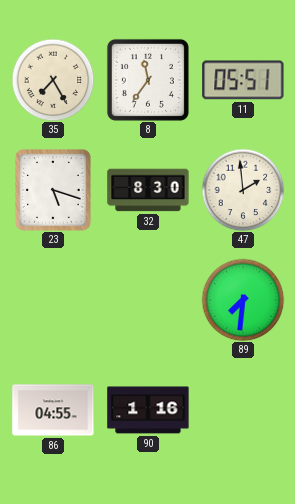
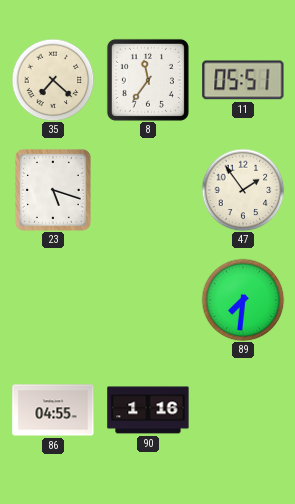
35: 7:25 -> 7:22
32: 8:30 -> none
47: 1:59 -> 1:54
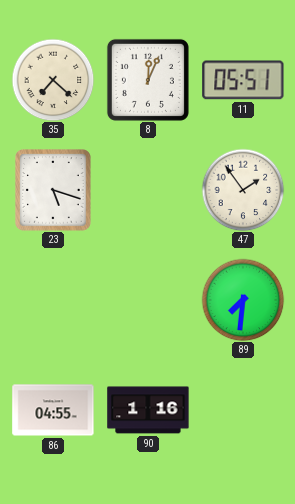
8: 11:36 -> 12:04
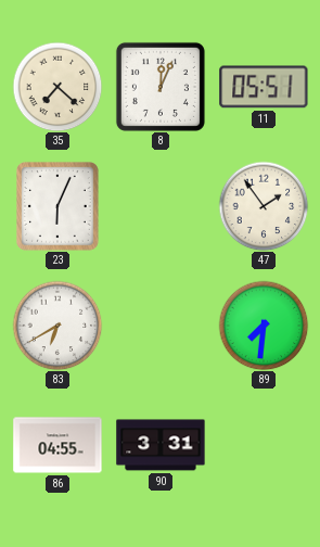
23: 5:18 -> 6:04
83: none -> 6:40
90: 1:16 -> 3:31
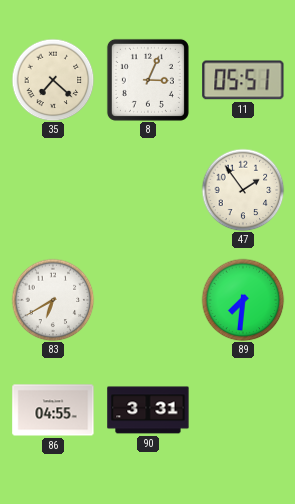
8: 12:04 -> 3:04
23: 6:04 -> none
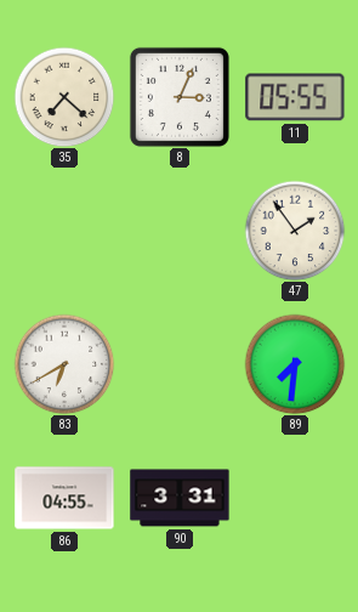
11: 05:51 -> 05:55
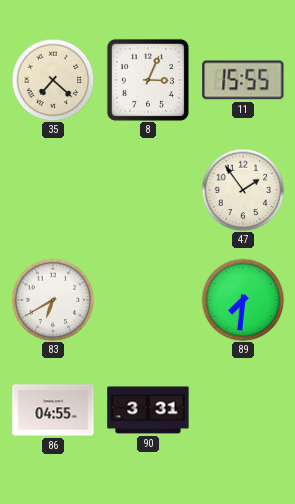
11: 05:55 -> 15:55
